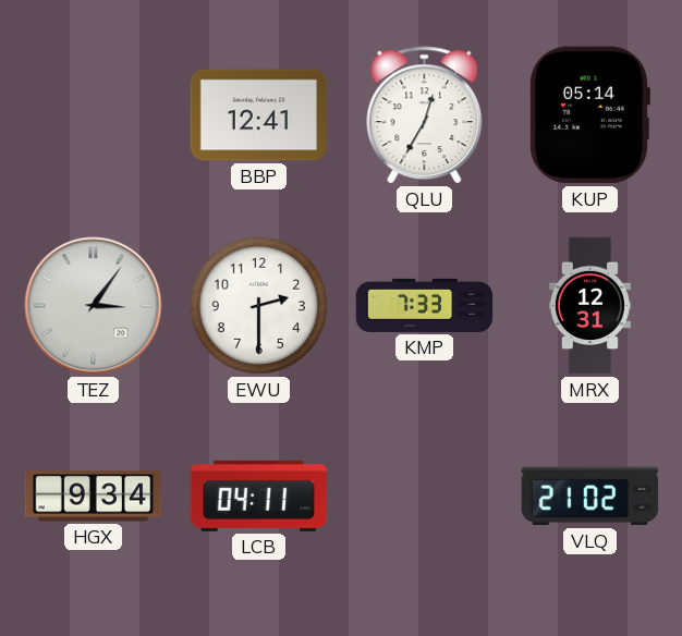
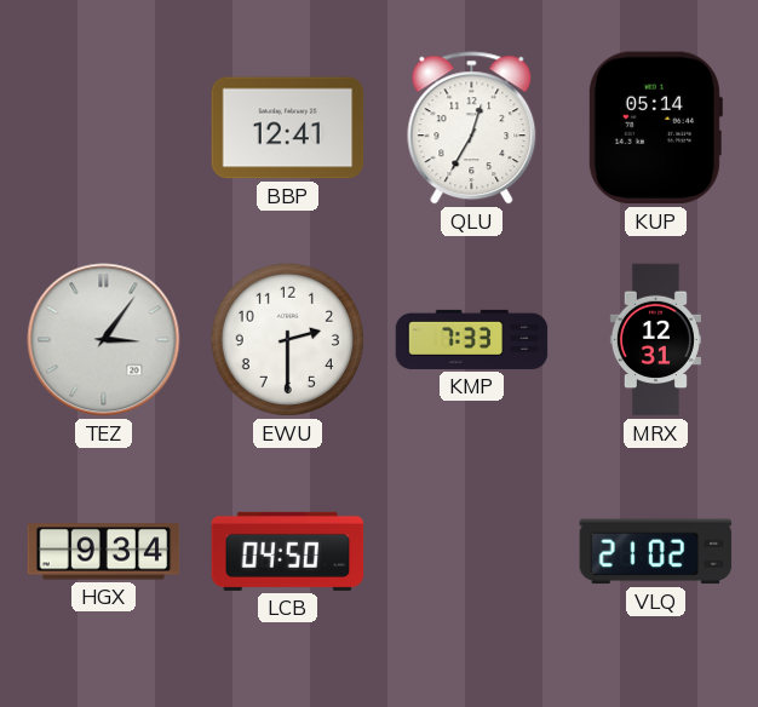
LCB: 04:11 -> 04:50
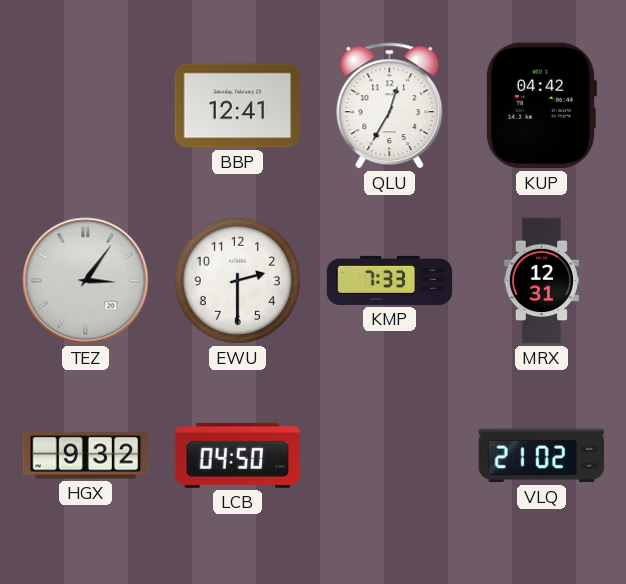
KUP: 05:14 -> 04:42
HGX: 9:34 -> 9:32
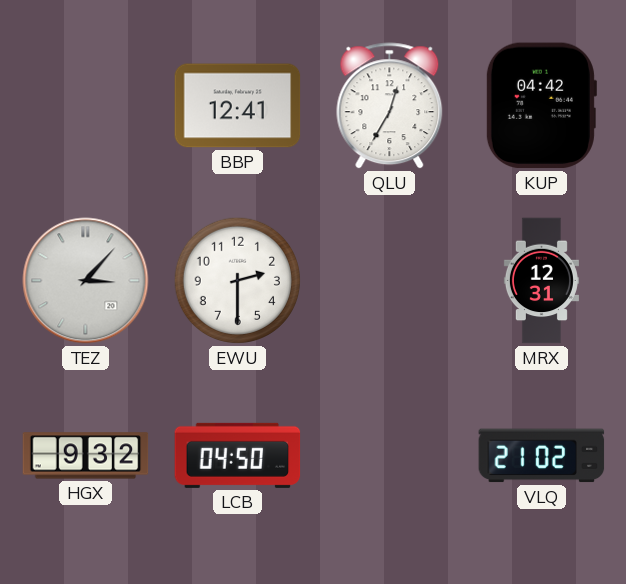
TEZ: 3:06 -> 3:07
KMP: 7:33 -> none
